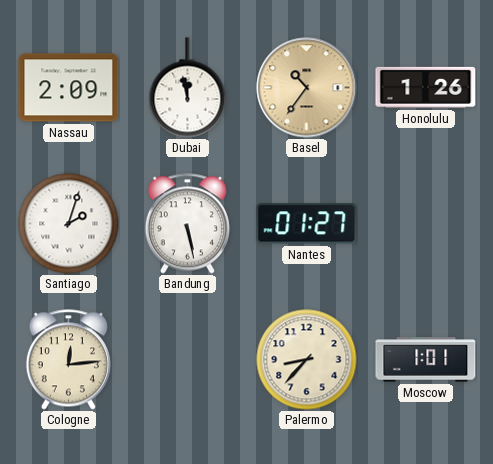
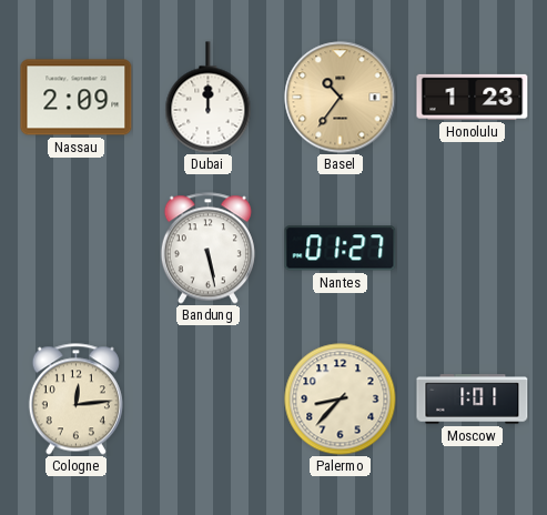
Dubai: 11:58 -> 12:00
Honolulu: 1:26 -> 1:23
Santiago: 2:03 -> none
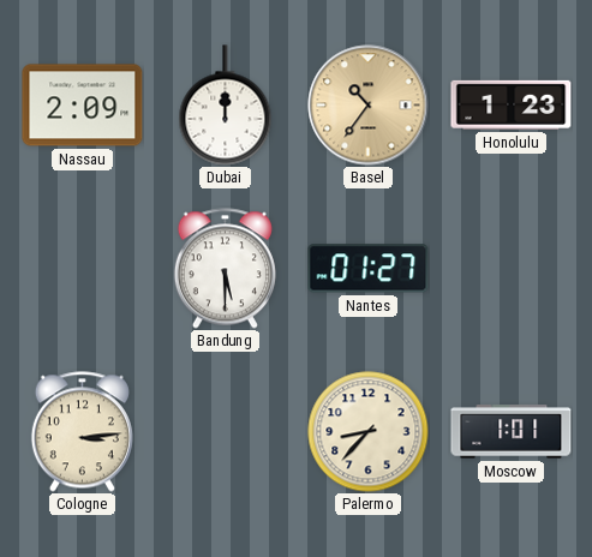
Bandung: 5:28 -> 5:30
Cologne: 12:14 -> 3:14
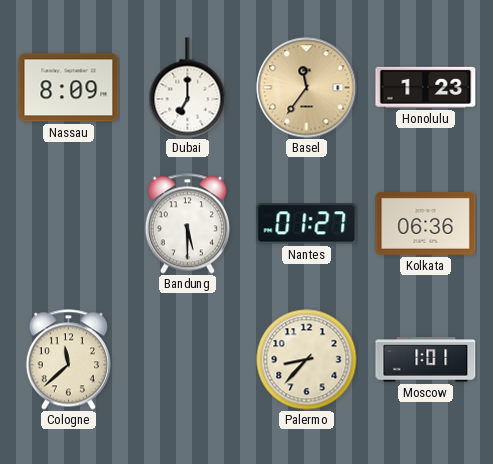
Nassau: 2:09 -> 8:09
Dubai: 12:00 -> 7:00
Basel: 10:36 -> 11:36
Kolkata: none -> 06:36
Cologne: 3:14 -> 11:38
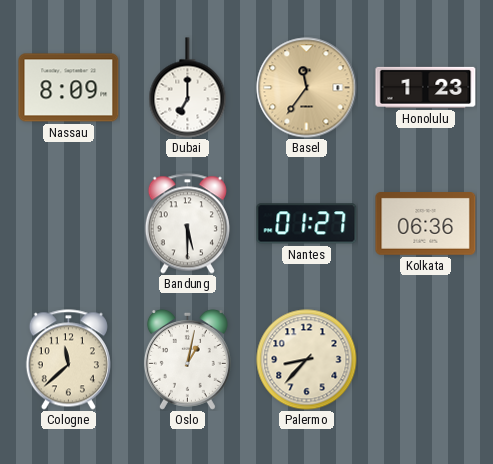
Oslo: none -> 1:02
Moscow: 1:01 -> none
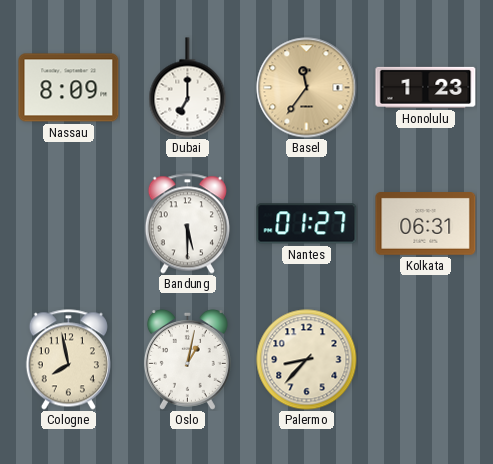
Kolkata: 06:36 -> 06:31
Cologne: 11:38 -> 7:58
